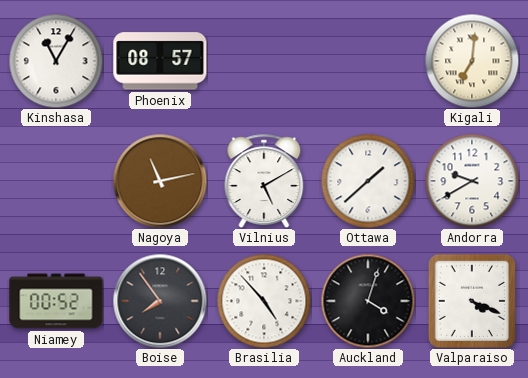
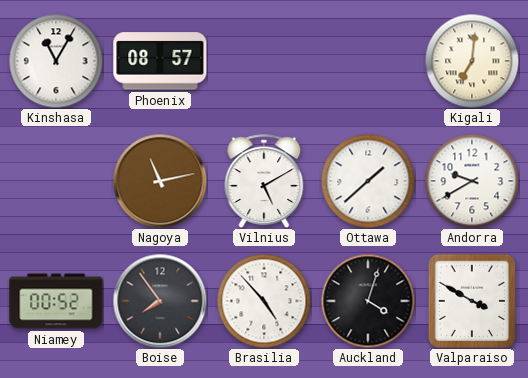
Valparaiso: 4:19 -> 3:50
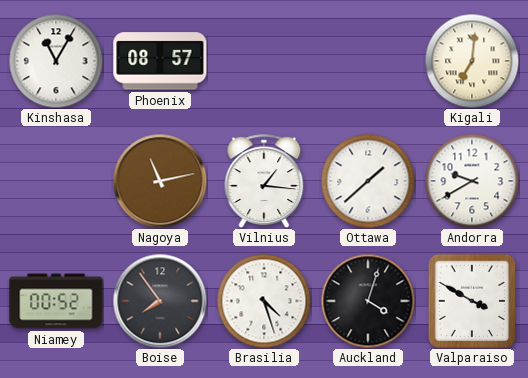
Vilnius: 5:10 -> 1:16
Brasilia: 4:53 -> 4:27
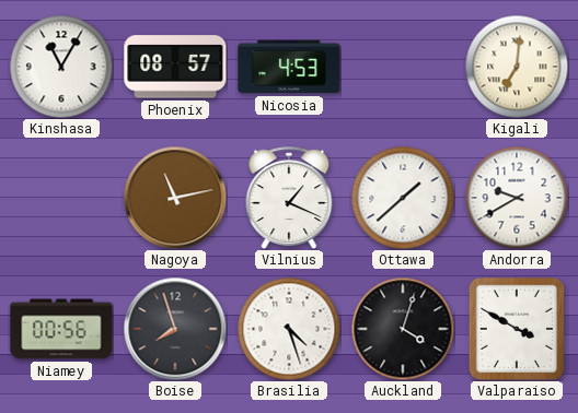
Nicosia: none -> 4:53
Vilnius: 1:16 -> 1:19
Niamey: 00:52 -> 00:56
Boise: 7:54 -> 7:57
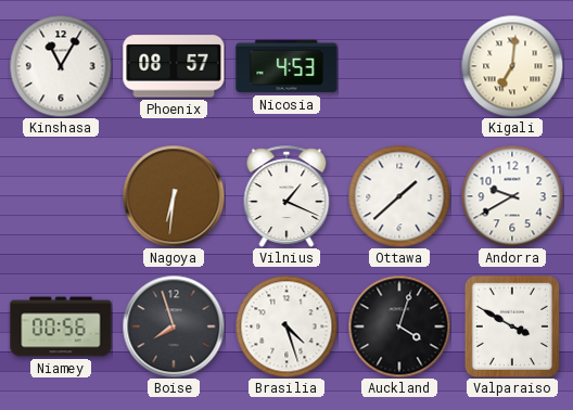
Nagoya: 11:13 -> 6:31
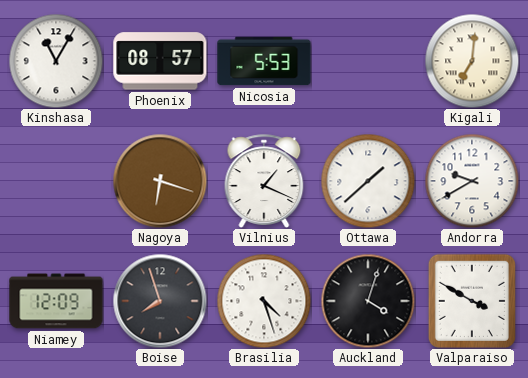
Nicosia: 4:53 -> 5:53
Nagoya: 6:31 -> 6:18
Niamey: 00:56 -> 12:09
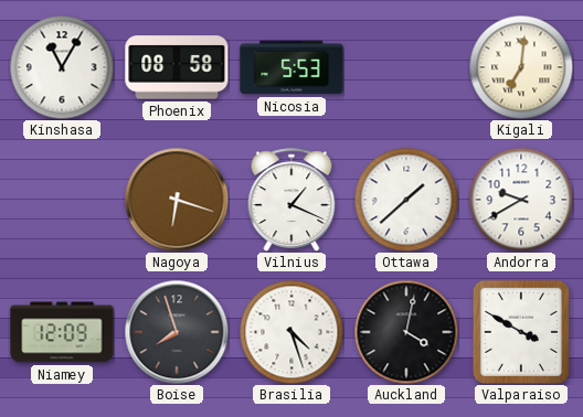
Phoenix: 08:57 -> 08:58
Auckland: 4:03 -> 4:02
